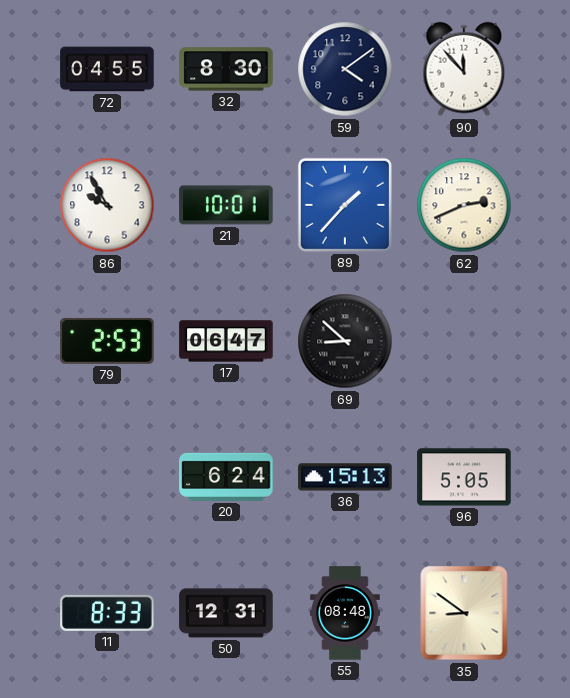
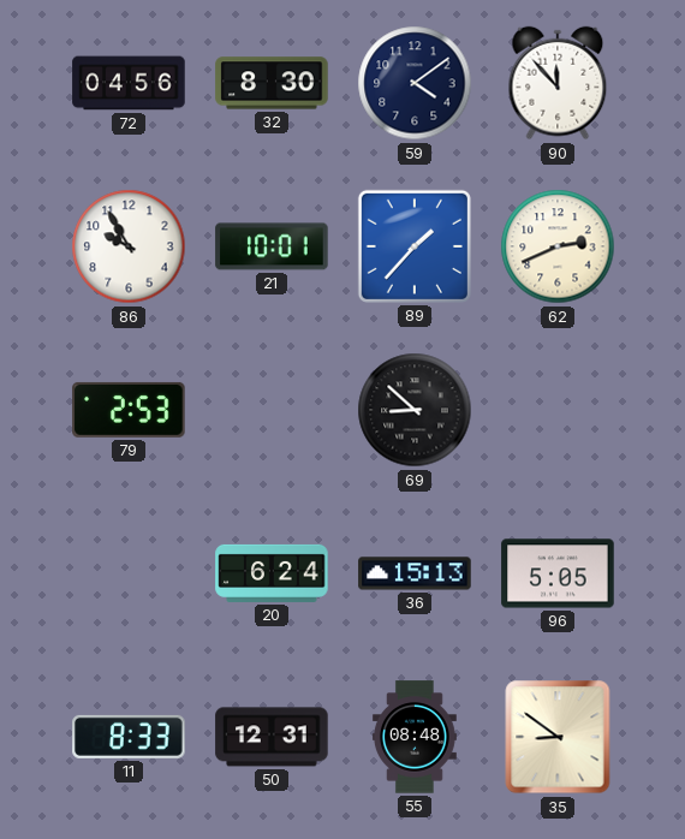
72: 04:55 -> 04:56
17: 06:47 -> none
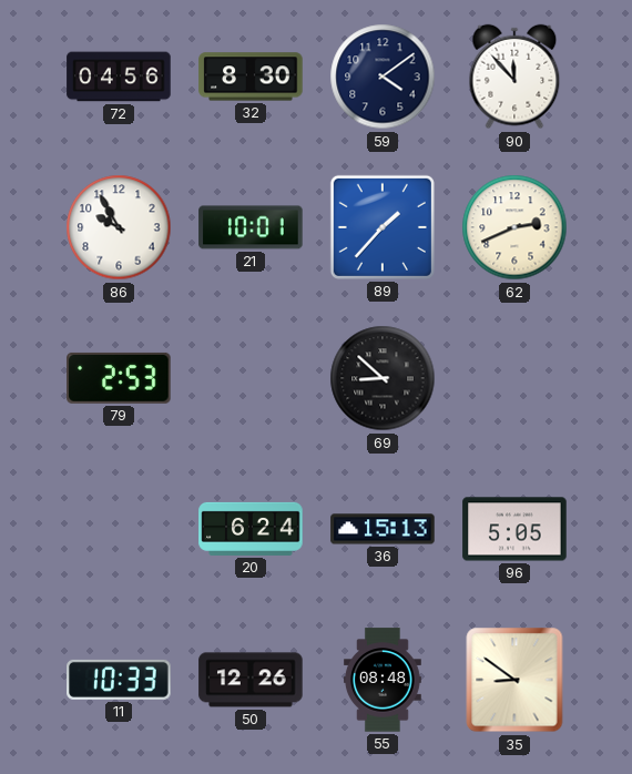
11: 8:33 -> 10:33
50: 12:31 -> 12:26
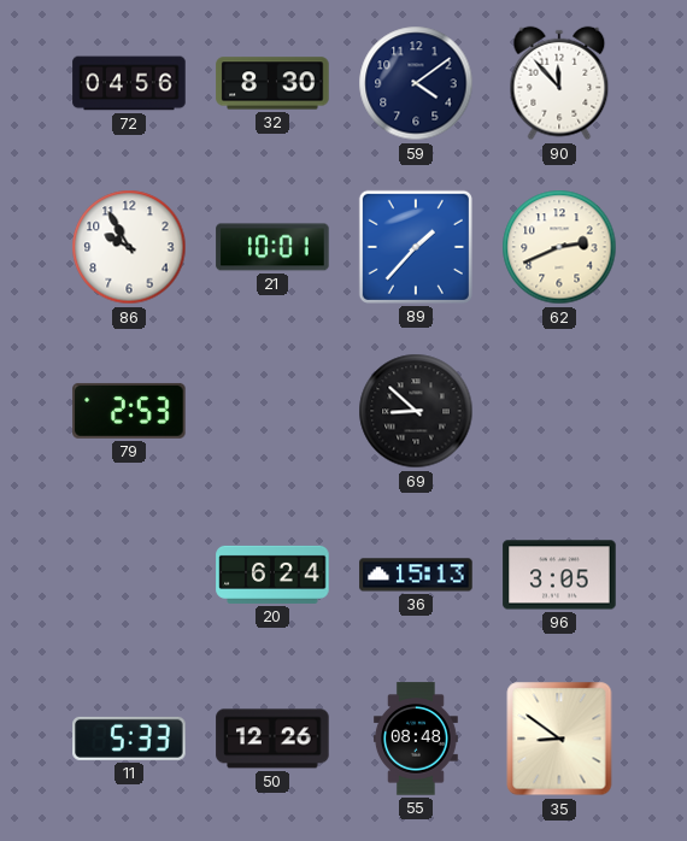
96: 5:05 -> 3:05
11: 10:33 -> 5:33
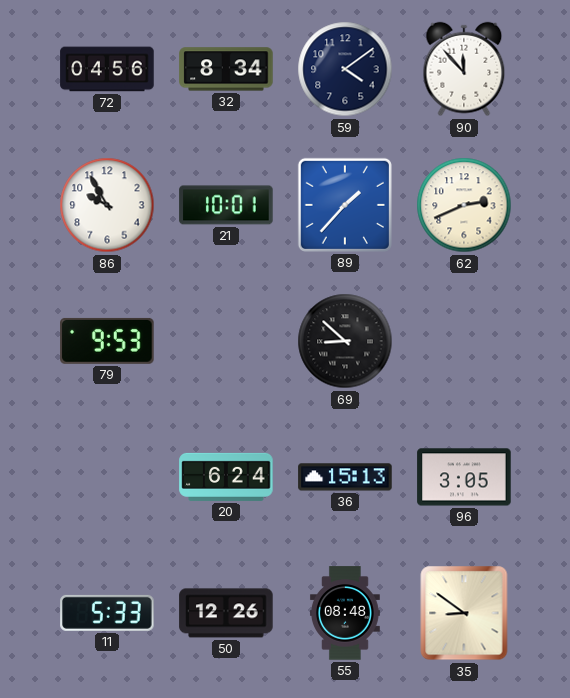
32: 8:30 -> 8:34
79: 2:53 -> 9:53
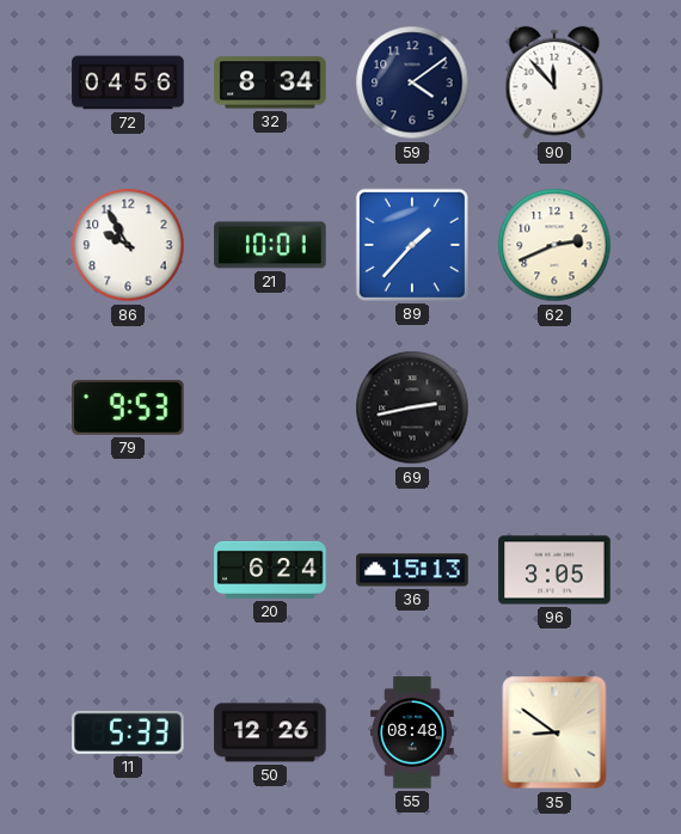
69: 8:52 -> 2:43
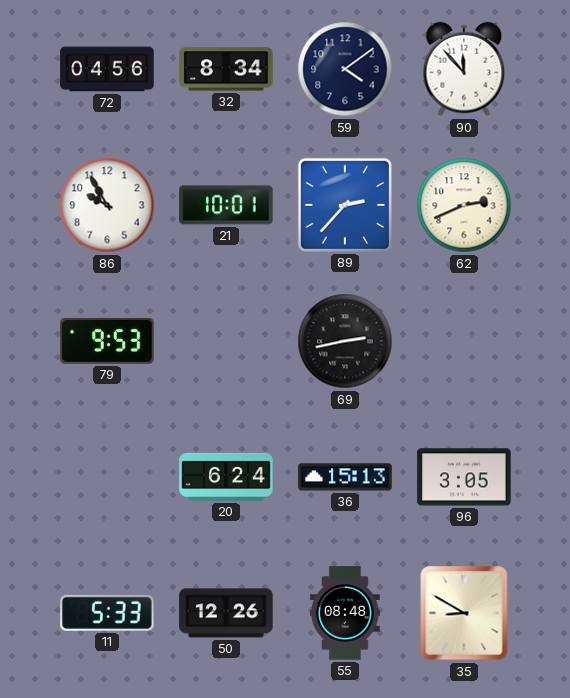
89: 1:37 -> 2:37
35: 8:51 -> 8:50
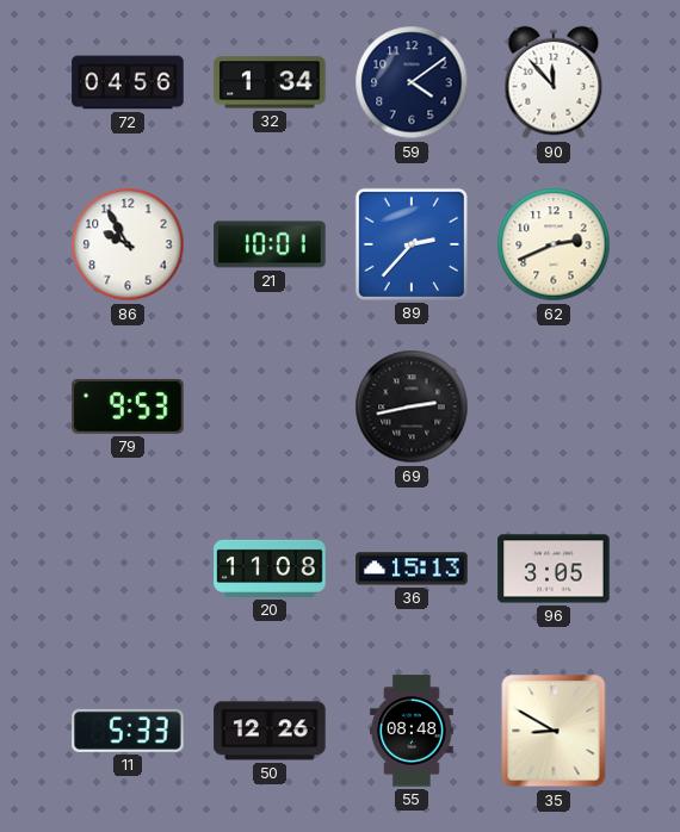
32: 8:34 -> 1:34
20: 6:24 -> 11:08
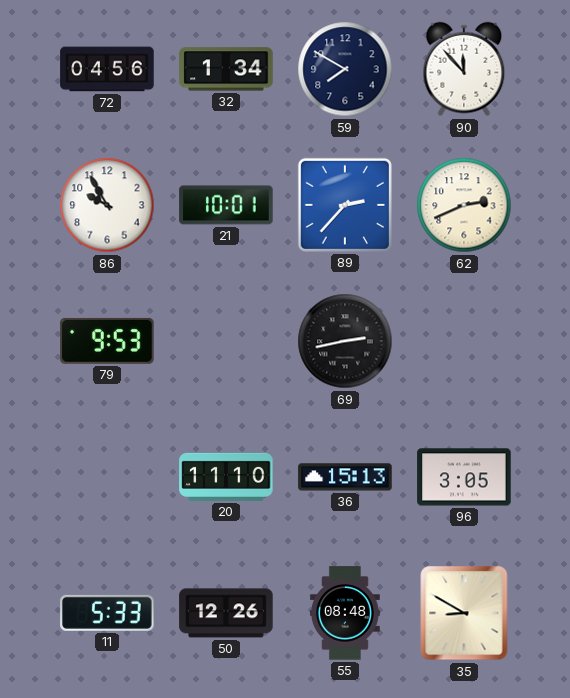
59: 4:09 -> 7:50
20: 11:08 -> 11:10
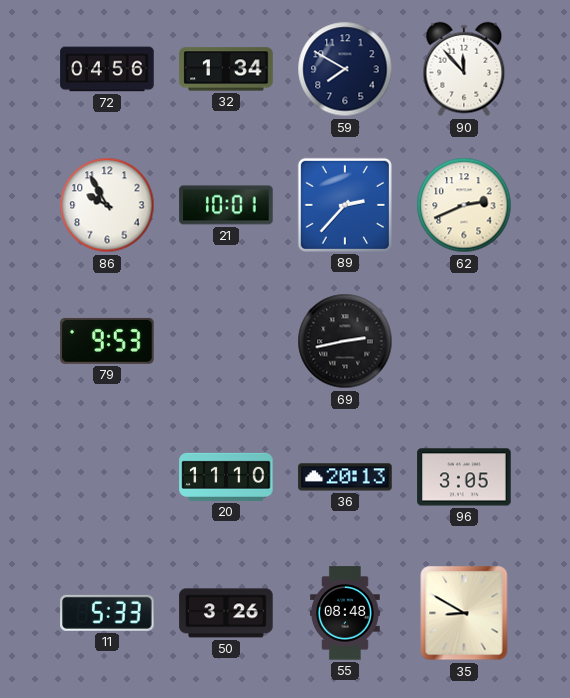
36: 15:13 -> 20:13
50: 12:26 -> 3:26
